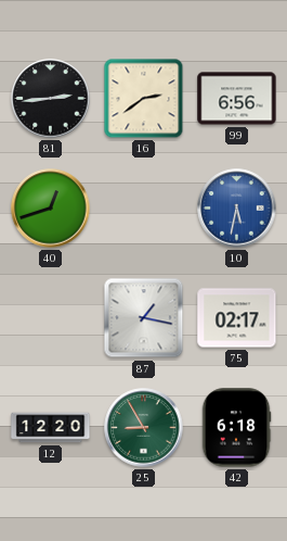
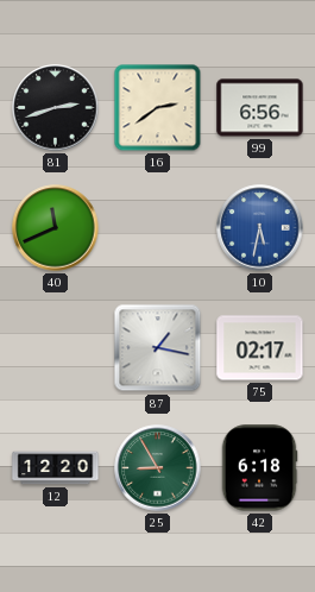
81: 2:44 -> 2:42
40: 12:42 -> 11:41
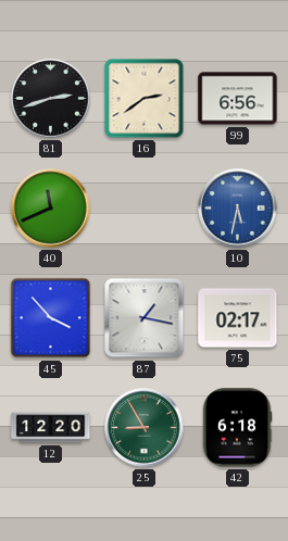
45: none -> 3:53
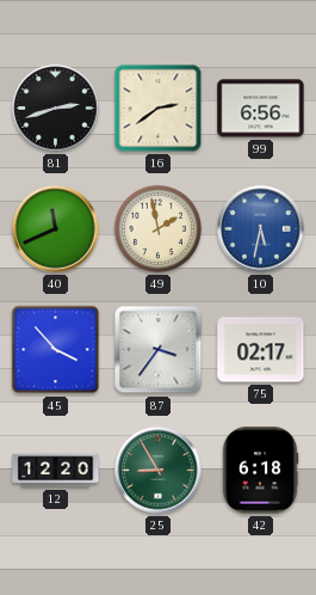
49: none -> 1:58
87: 1:17 -> 3:36
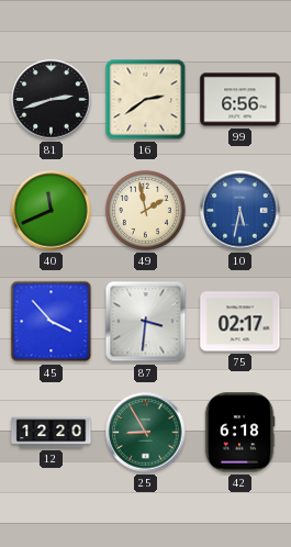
87: 3:36 -> 3:31
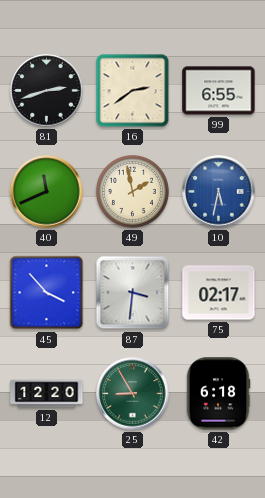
99: 6:56 -> 6:55
